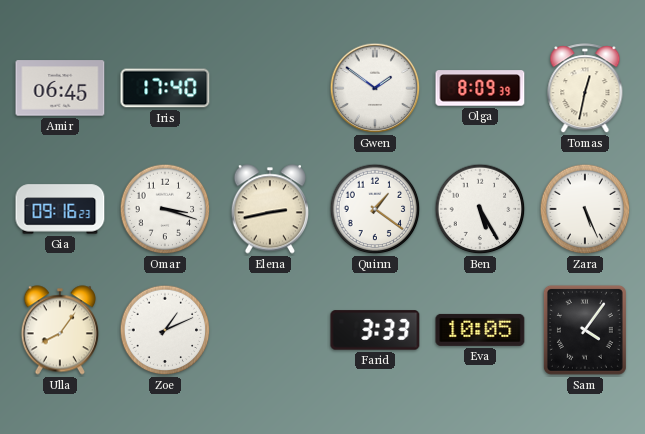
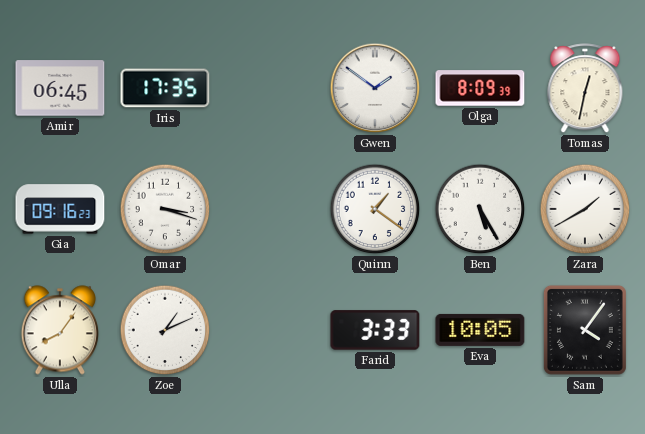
Iris: 17:40 -> 17:35
Elena: 2:43 -> none
Zara: 5:26 -> 1:40
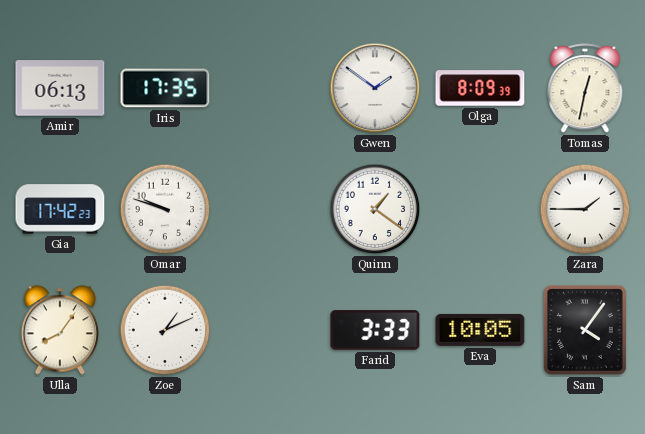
Amir: 06:45 -> 06:13
Gia: 09:16 -> 17:42
Omar: 3:18 -> 9:48
Ben: 5:25 -> none
Zara: 1:40 -> 1:45
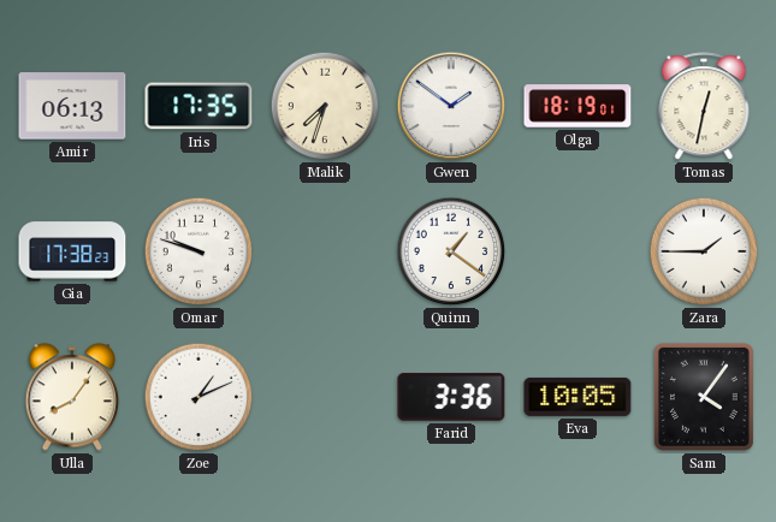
Malik: none -> 7:33
Olga: 8:09 -> 18:19
Gia: 17:42 -> 17:38
Farid: 3:33 -> 3:36
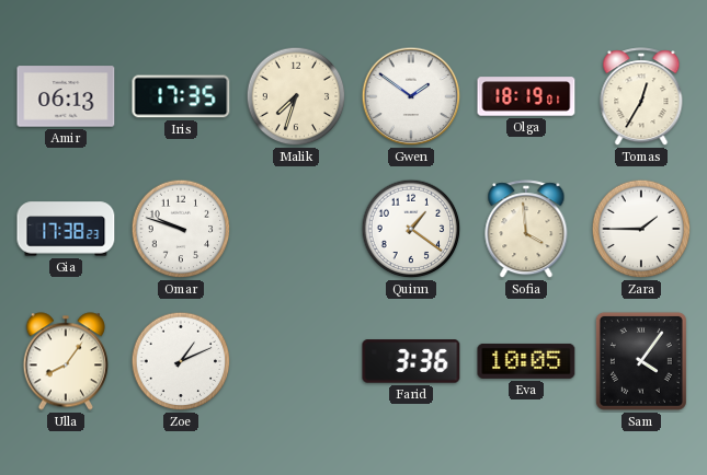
Tomas: 12:32 -> 12:35
Sofia: none -> 3:59
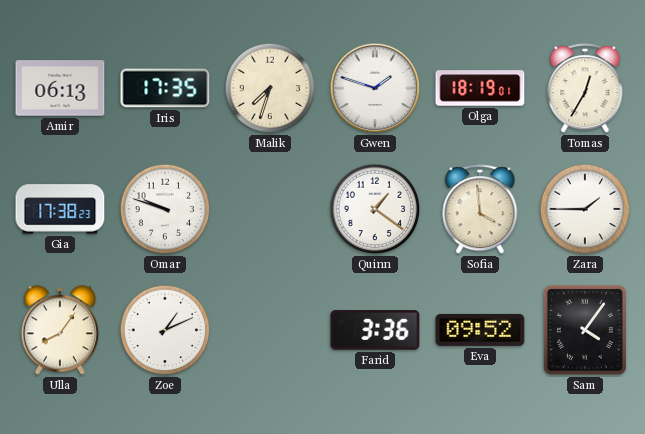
Gwen: 1:51 -> 1:48
Eva: 10:05 -> 09:52
